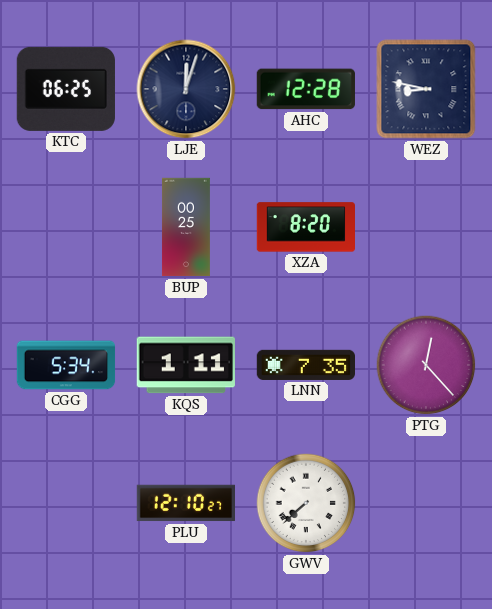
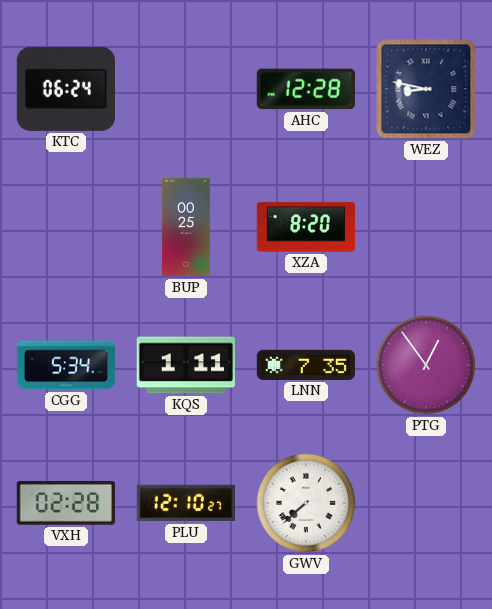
KTC: 06:25 -> 06:24
LJE: 12:03 -> none
PTG: 12:23 -> 12:54
VXH: none -> 02:28
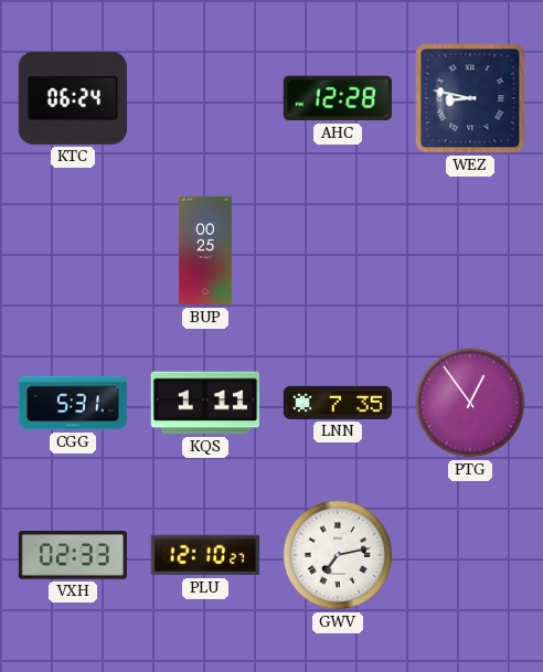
XZA: 8:20 -> none
CGG: 5:34 -> 5:31
VXH: 02:28 -> 02:33
GWV: 7:38 -> 7:13
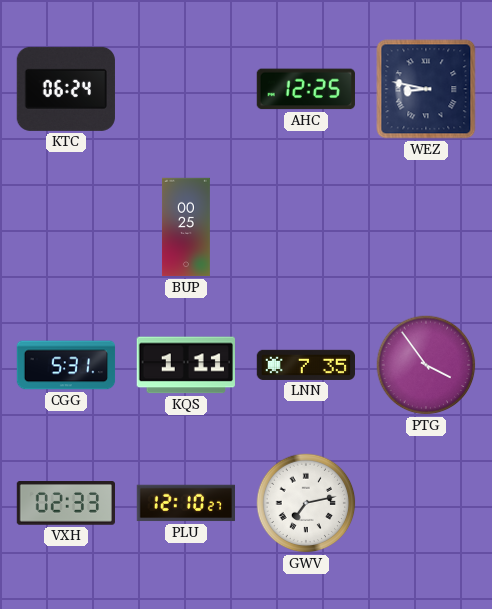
AHC: 12:28 -> 12:25
PTG: 12:54 -> 3:54
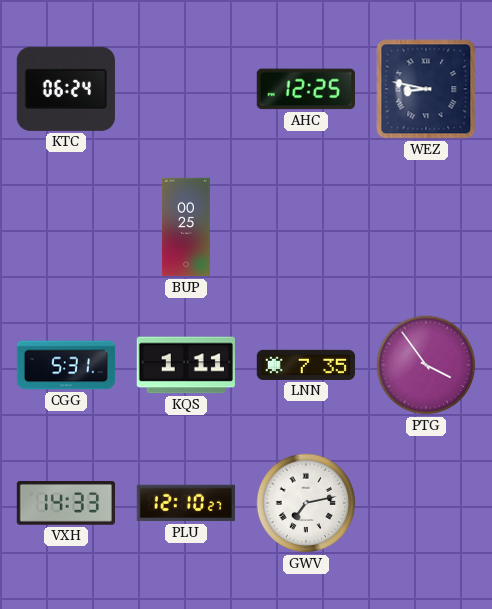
VXH: 02:33 -> 14:33
